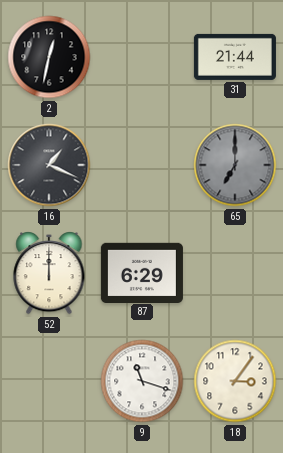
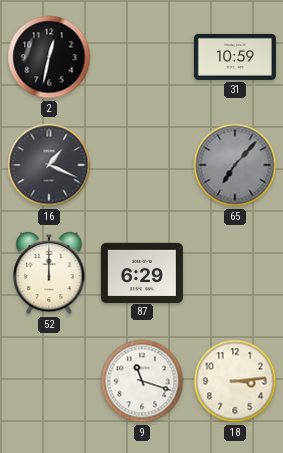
31: 21:44 -> 10:59
65: 7:00 -> 7:07
18: 3:06 -> 3:14
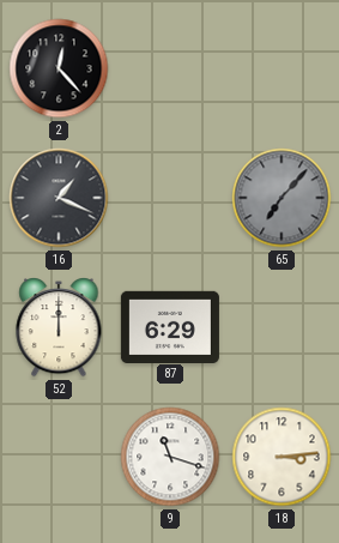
2: 12:32 -> 12:23
31: 10:59 -> none
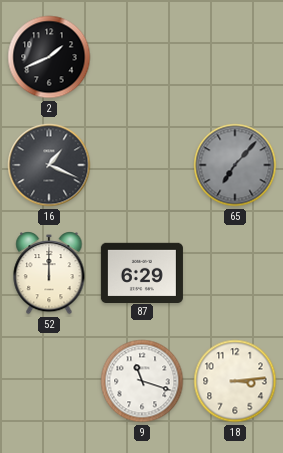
2: 12:23 -> 1:41
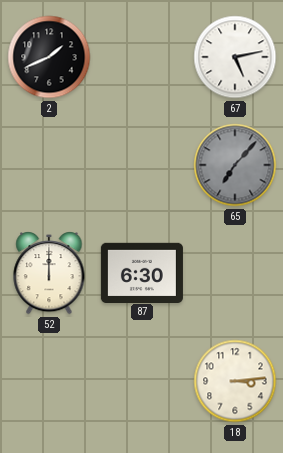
67: none -> 5:13
16: 1:19 -> none
87: 6:29 -> 6:30
9: 11:18 -> none
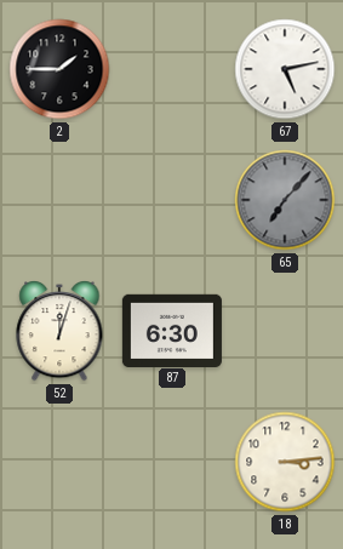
2: 1:41 -> 1:45
52: 12:00 -> 12:03
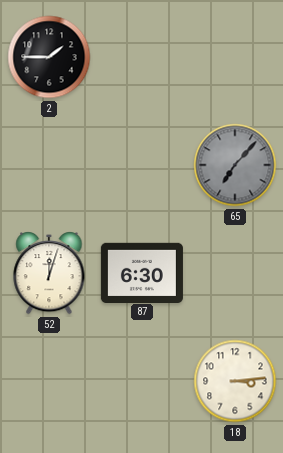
67: 5:13 -> none
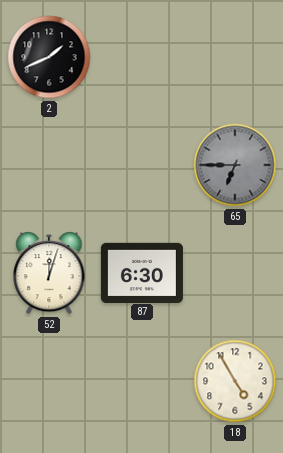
2: 1:45 -> 1:41
65: 7:07 -> 6:45
18: 3:14 -> 4:55
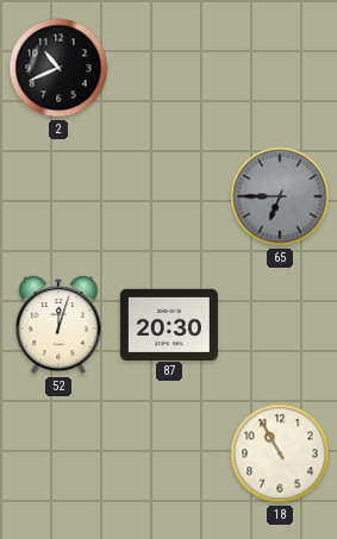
2: 1:41 -> 10:41
87: 6:30 -> 20:30
18: 4:55 -> 10:55
